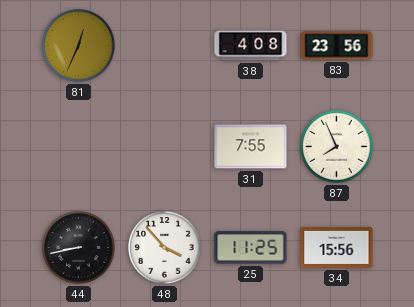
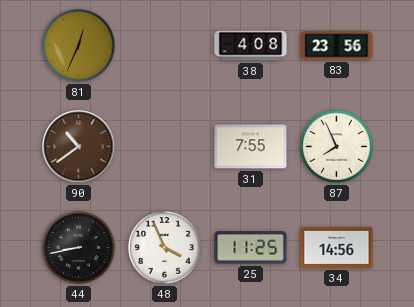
90: none -> 10:39
48: 3:53 -> 3:56
34: 15:56 -> 14:56
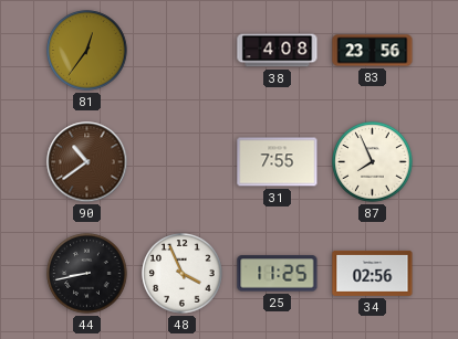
81: 12:34 -> 12:36
34: 14:56 -> 02:56
